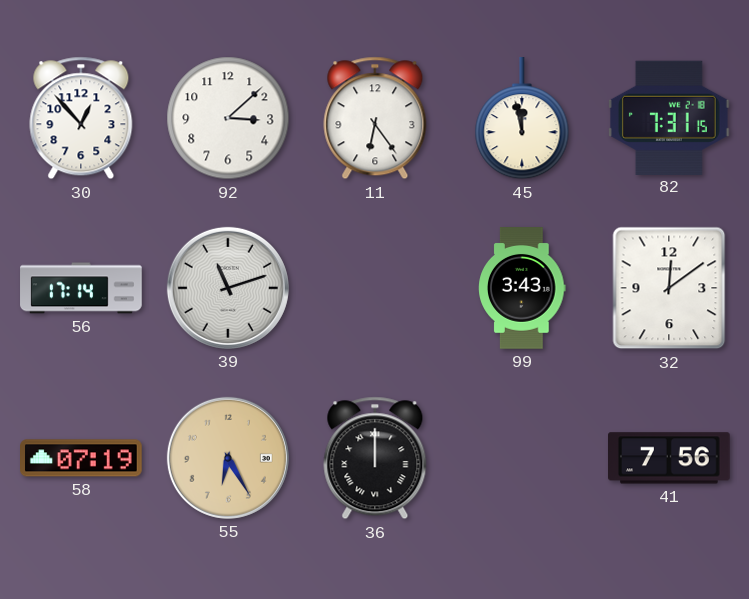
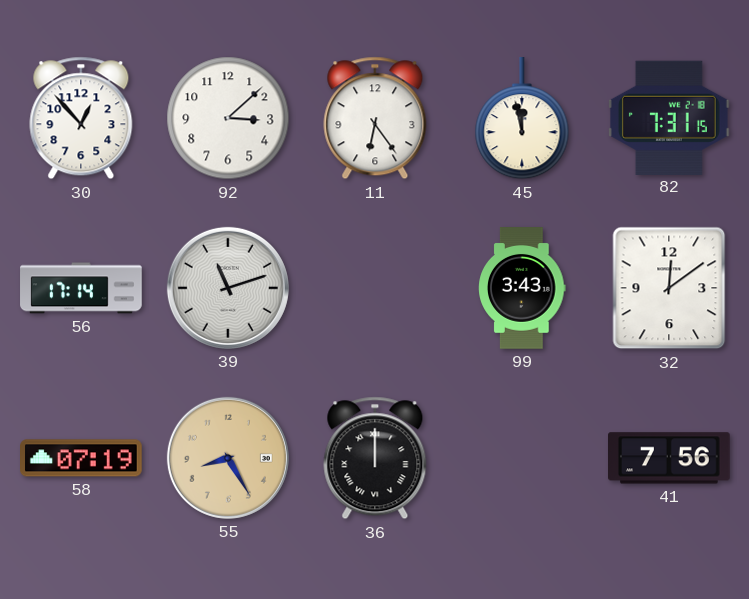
55: 6:25 -> 8:25
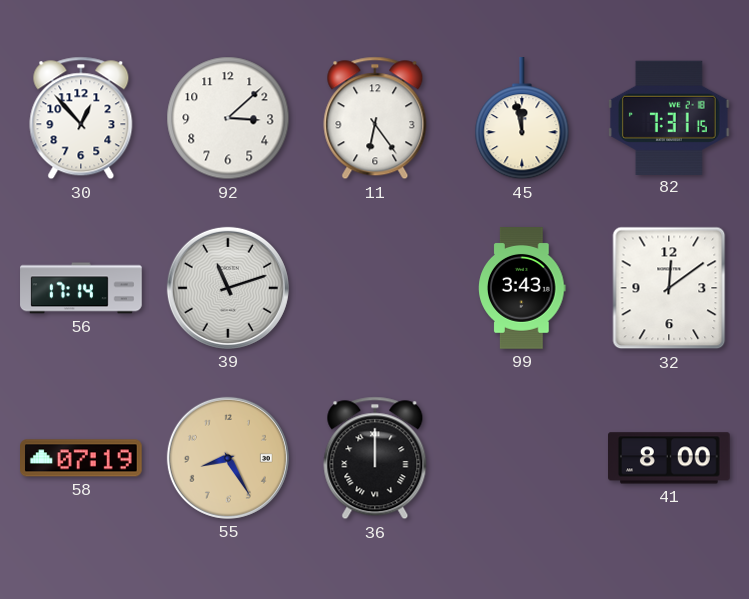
41: 7:56 -> 8:00
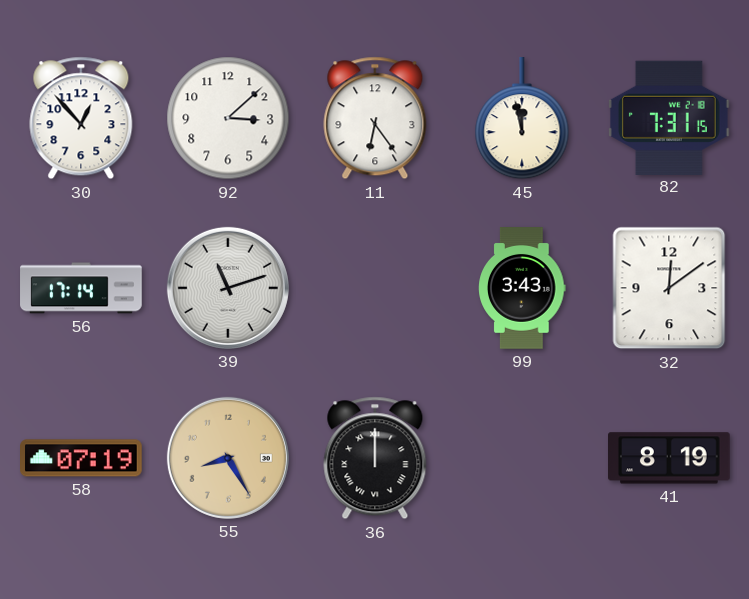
41: 8:00 -> 8:19
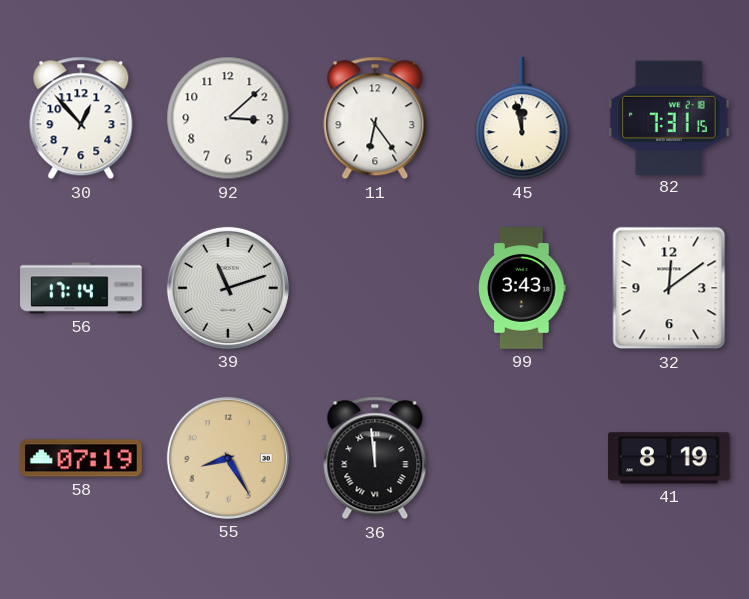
36: 12:00 -> 11:59
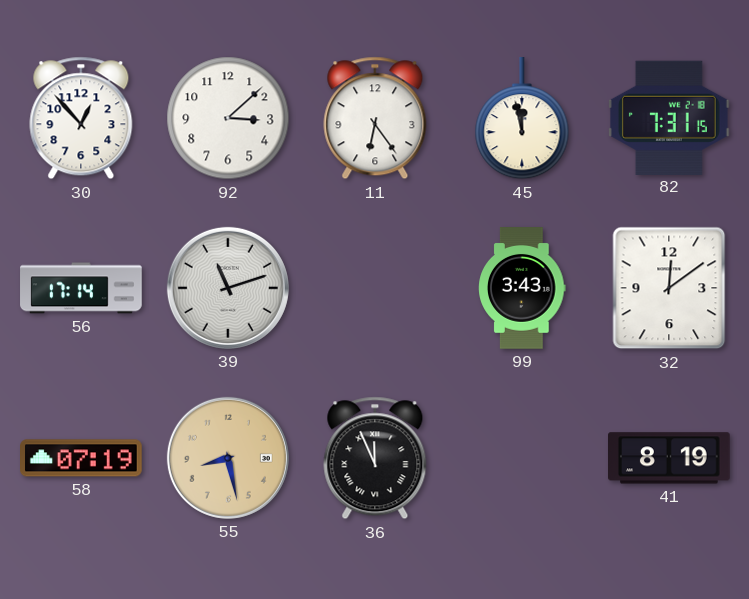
55: 8:25 -> 8:28
36: 11:59 -> 11:56
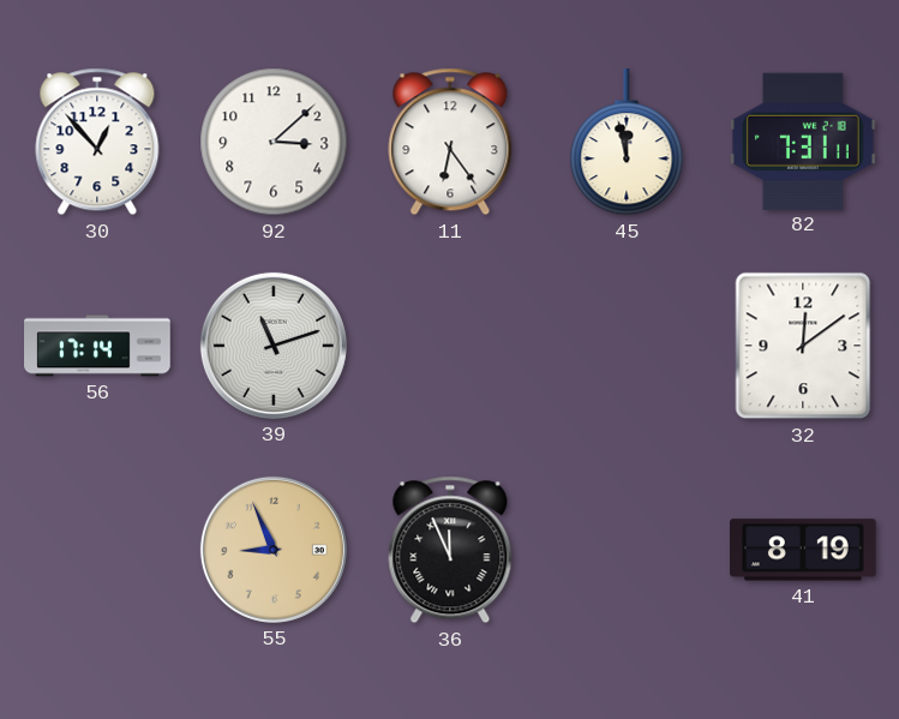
82: 7:31:15 -> 7:31:11
99: 3:43 -> none
58: 07:19 -> none
55: 8:28 -> 8:56
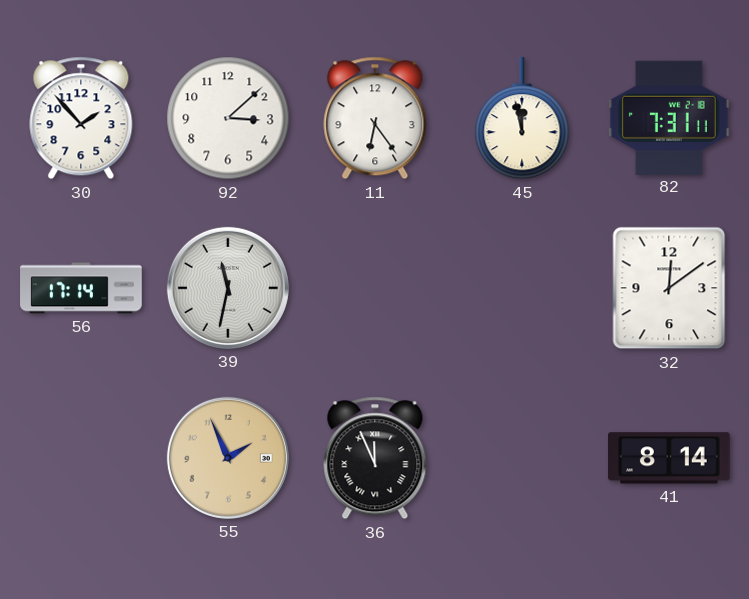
30: 12:53 -> 1:53
39: 11:12 -> 11:32
55: 8:56 -> 1:56
41: 8:19 -> 8:14
